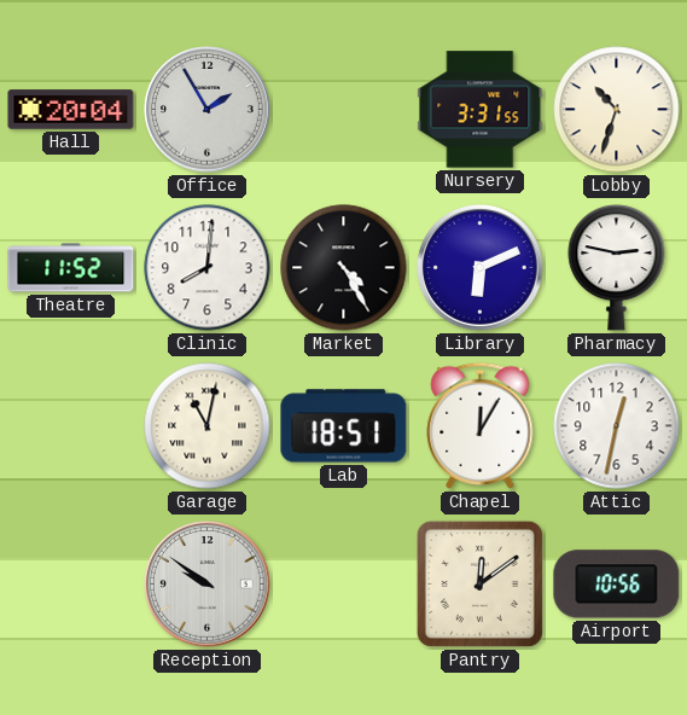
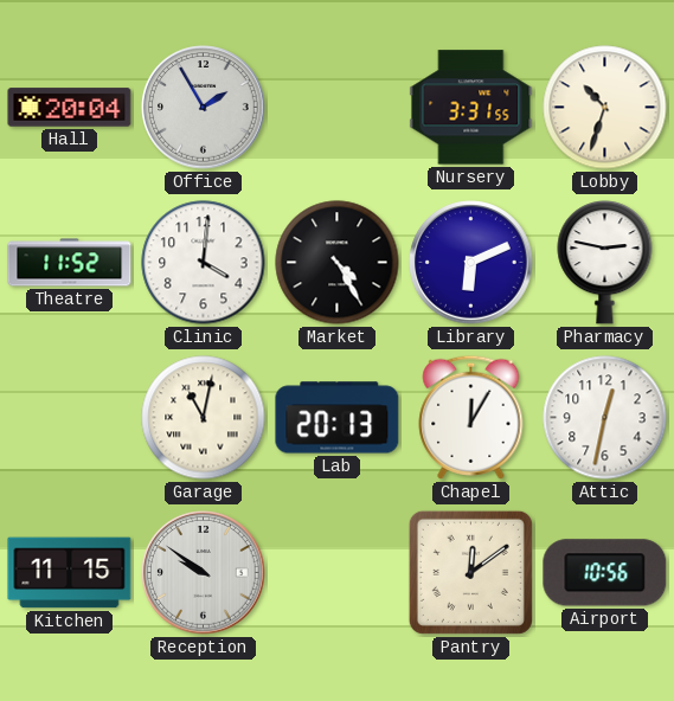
Clinic: 8:01 -> 4:01
Lab: 18:51 -> 20:13
Kitchen: none -> 11:15
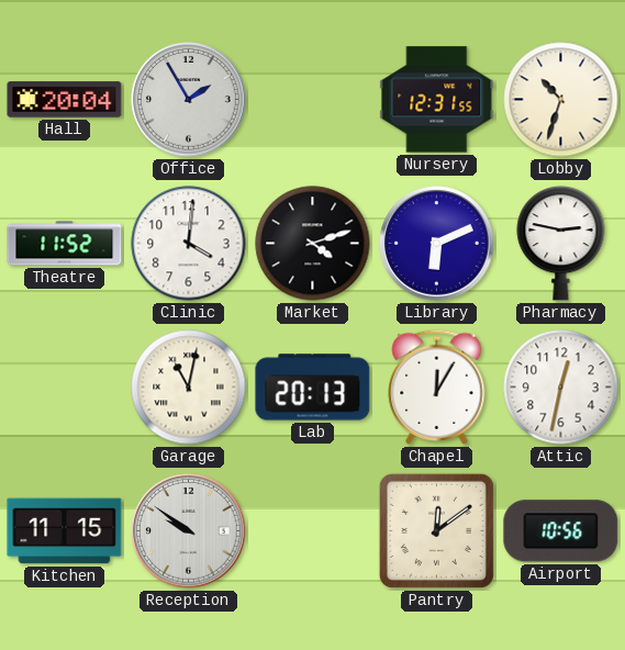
Nursery: 3:31 -> 12:31
Market: 4:25 -> 4:12
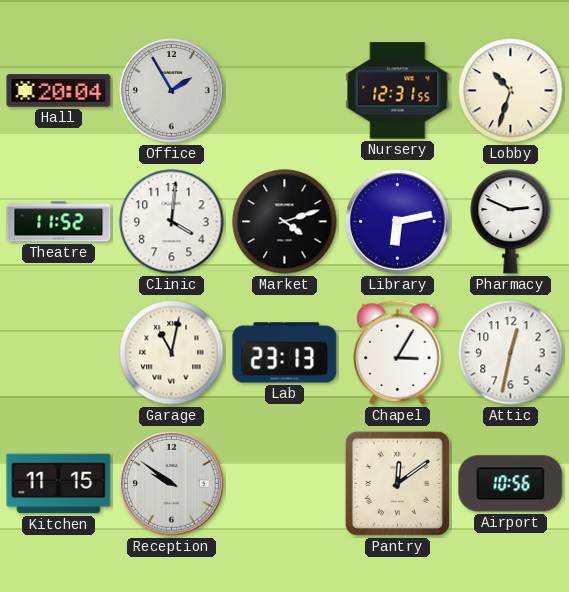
Library: 6:11 -> 6:13
Pharmacy: 2:47 -> 2:49
Lab: 20:13 -> 23:13
Chapel: 12:05 -> 3:05
